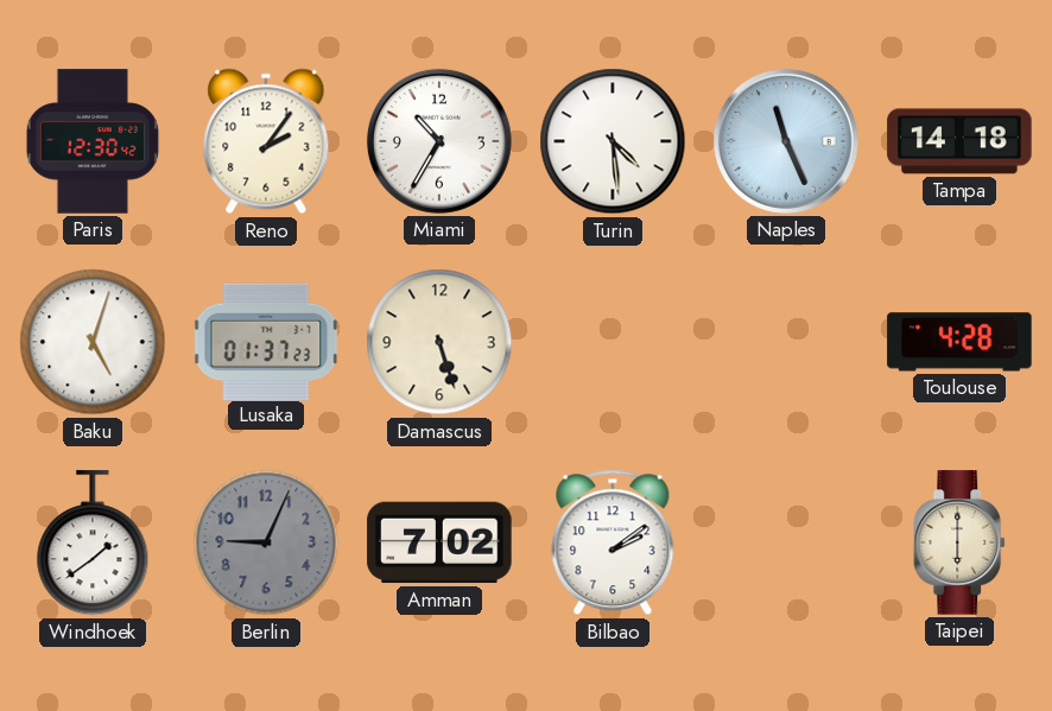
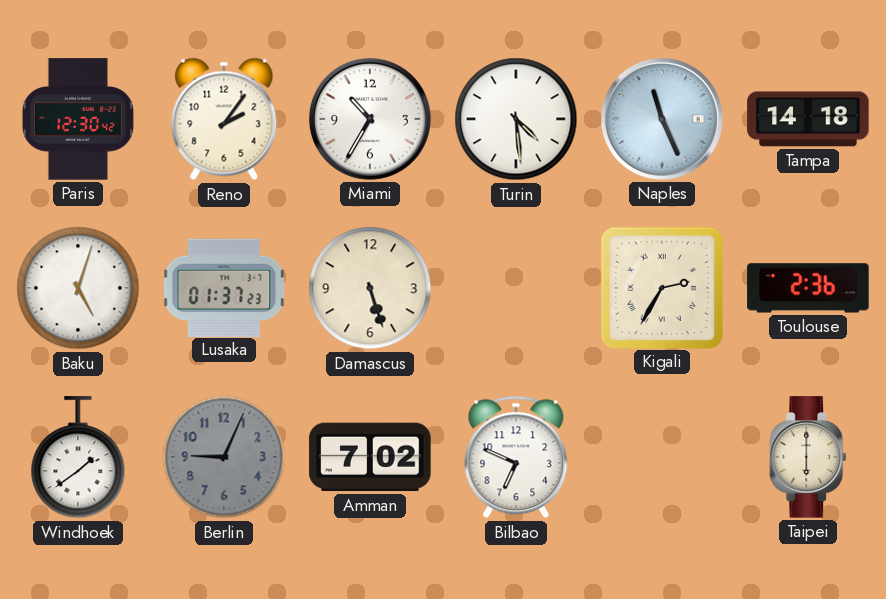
Kigali: none -> 2:35
Toulouse: 4:28 -> 2:36
Bilbao: 2:09 -> 6:49
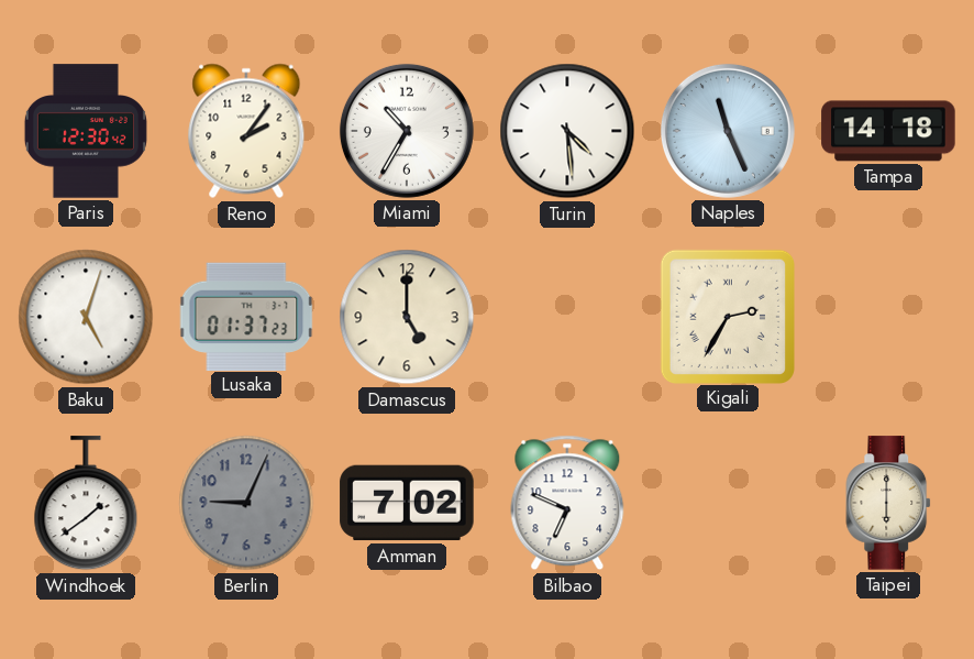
Damascus: 5:27 -> 5:00
Toulouse: 2:36 -> none
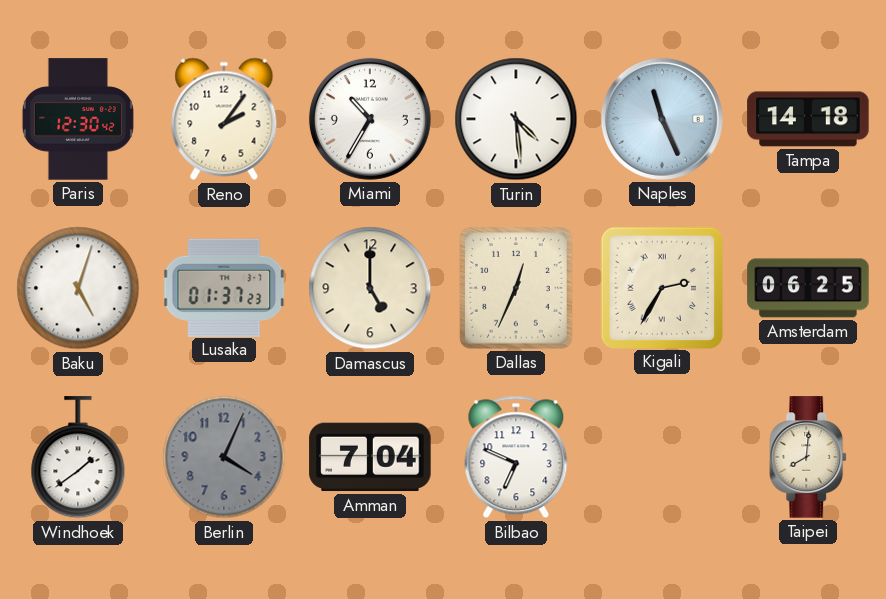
Dallas: none -> 12:34
Amsterdam: none -> 06:25
Berlin: 9:04 -> 4:04
Amman: 7:02 -> 7:04
Taipei: 6:00 -> 8:01
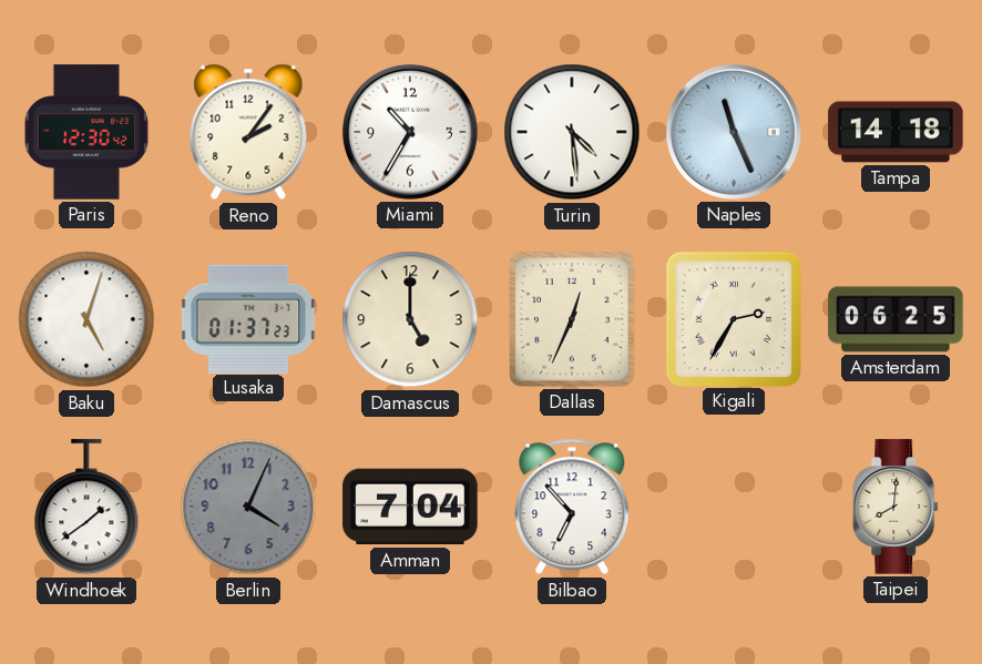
Bilbao: 6:49 -> 6:53
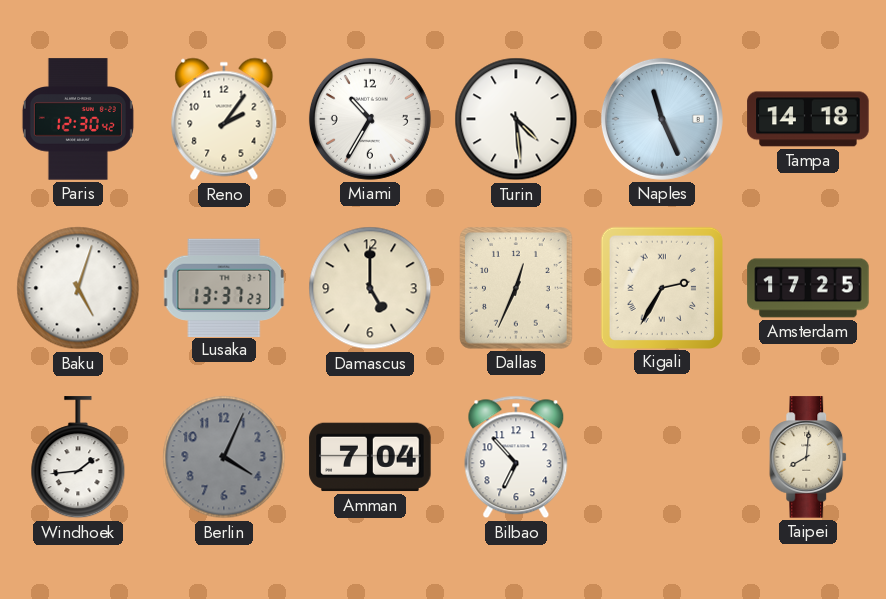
Lusaka: 01:37 -> 13:37
Amsterdam: 06:25 -> 17:25
Windhoek: 1:39 -> 1:44
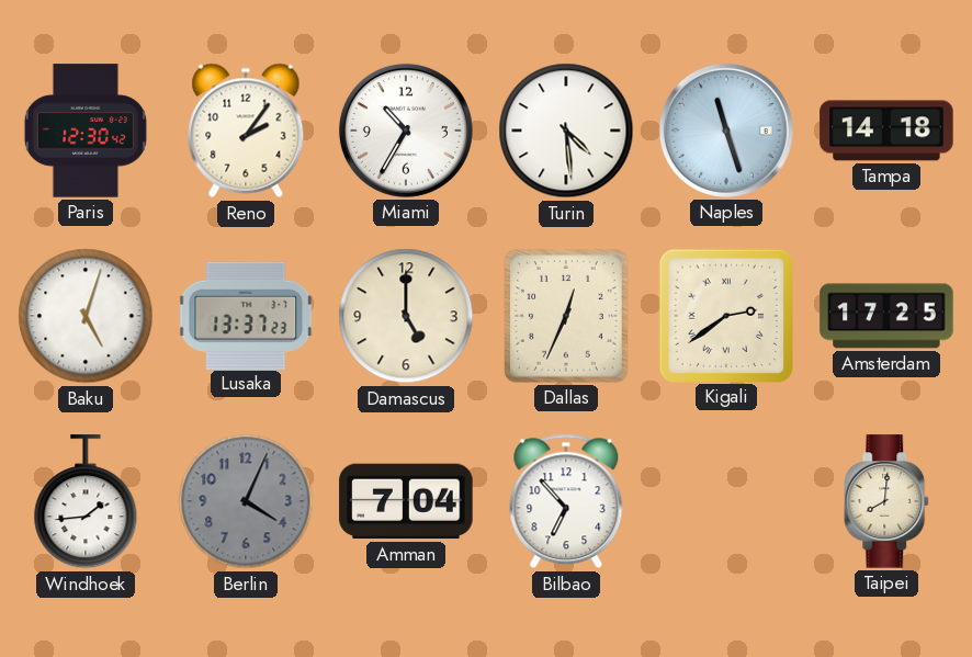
Naples: 11:26 -> 11:27
Kigali: 2:35 -> 2:39
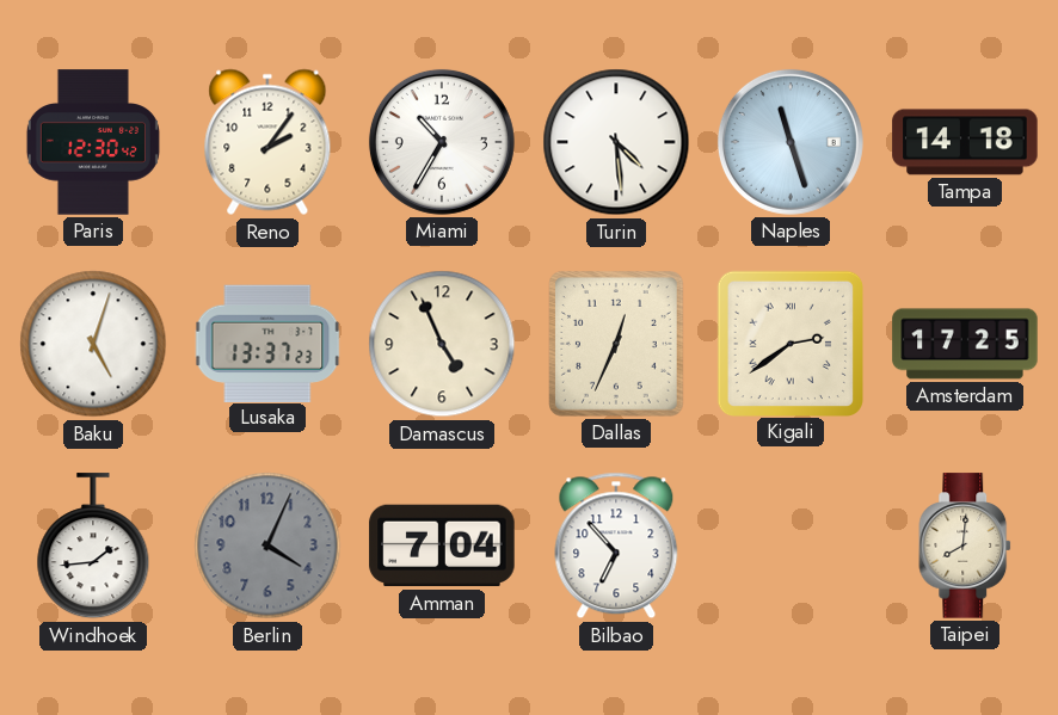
Damascus: 5:00 -> 4:56
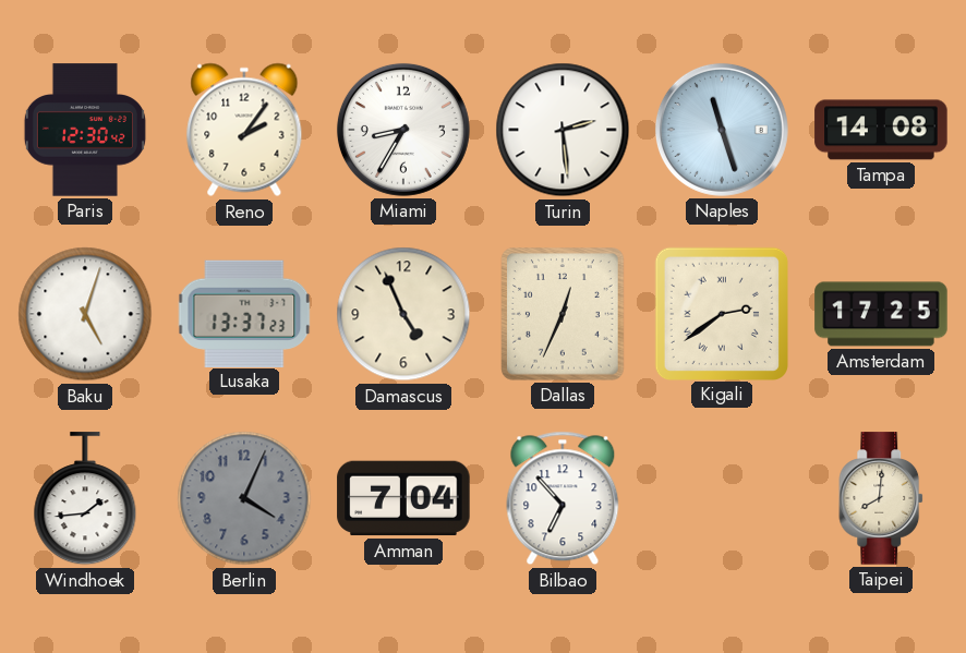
Miami: 10:35 -> 8:35
Turin: 4:29 -> 2:29
Tampa: 14:18 -> 14:08
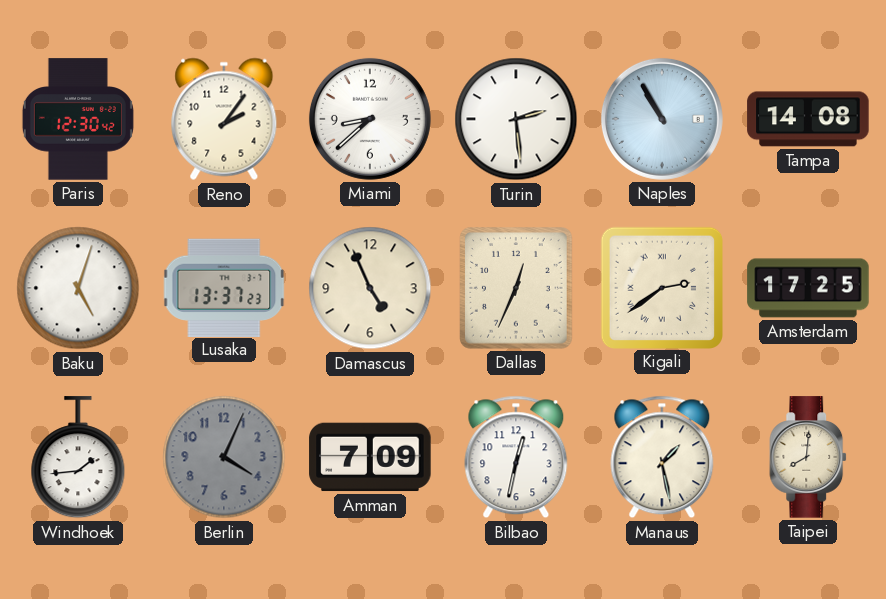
Miami: 8:35 -> 8:38
Naples: 11:27 -> 10:55
Amman: 7:04 -> 7:09
Bilbao: 6:53 -> 12:32
Manaus: none -> 1:28
